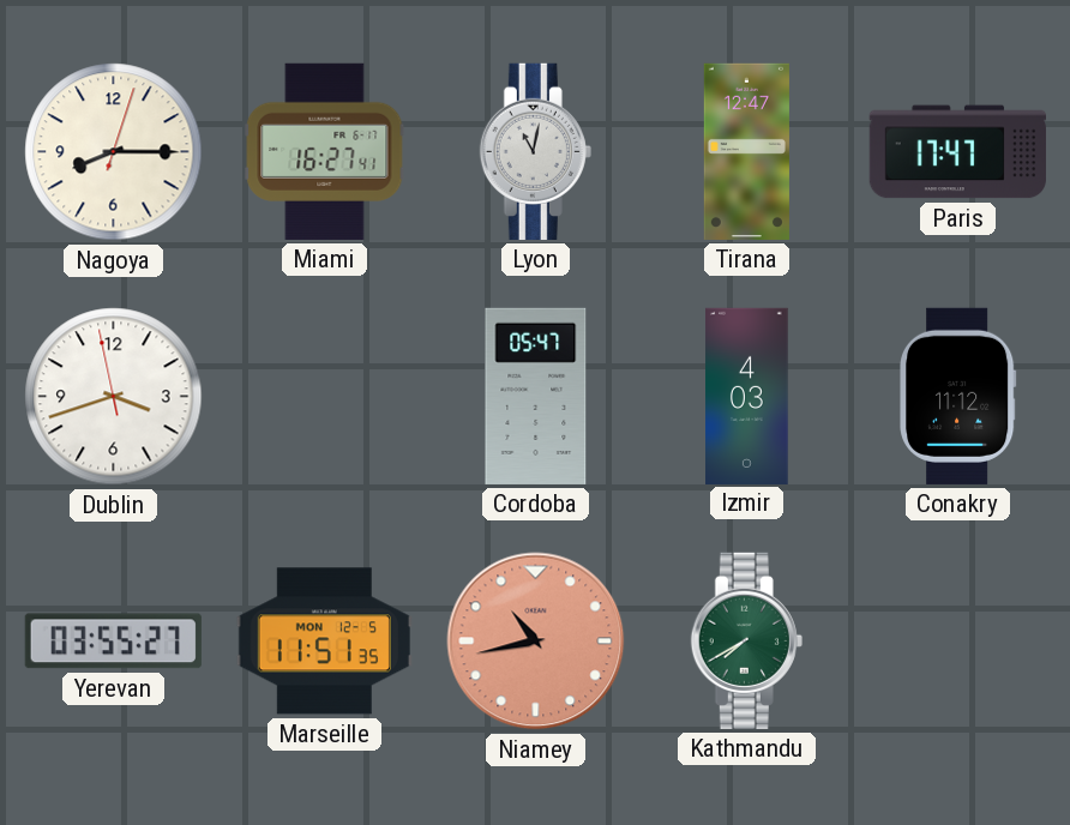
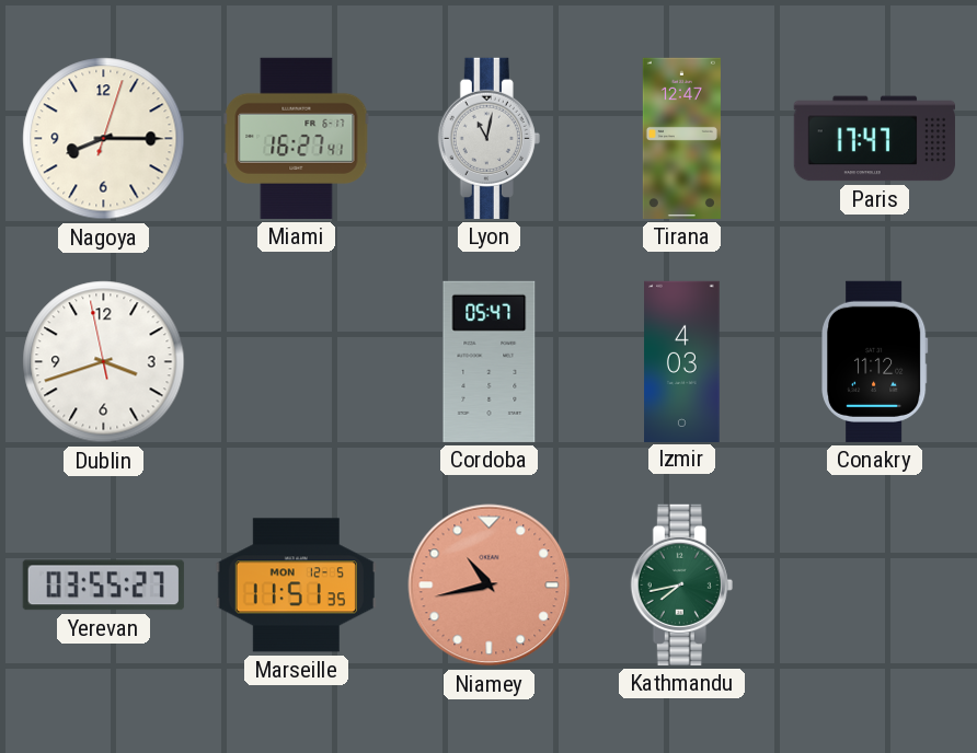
Kathmandu: 7:40 -> 7:43
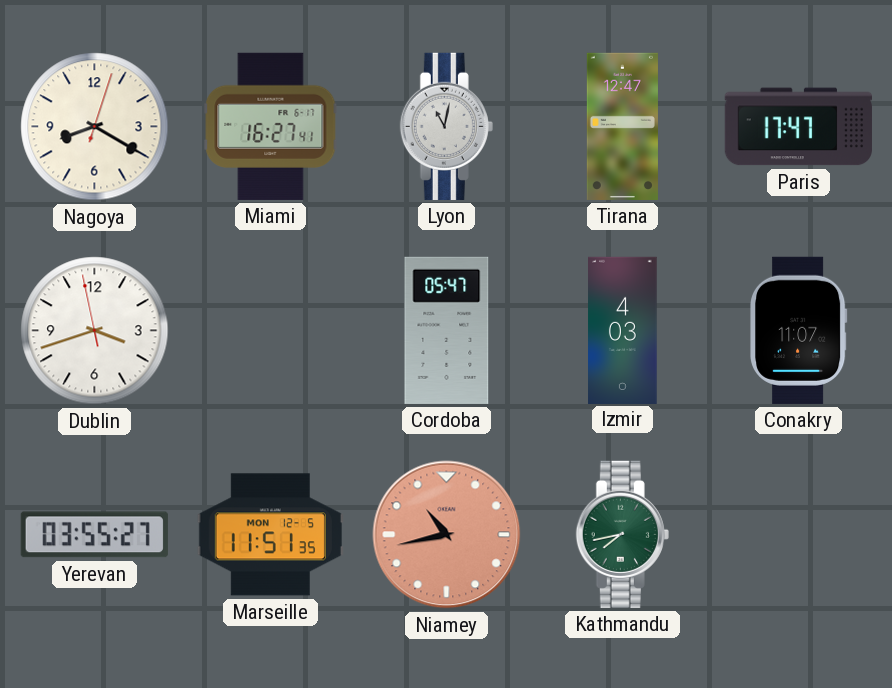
Nagoya: 8:15 -> 8:20
Conakry: 11:12 -> 11:07
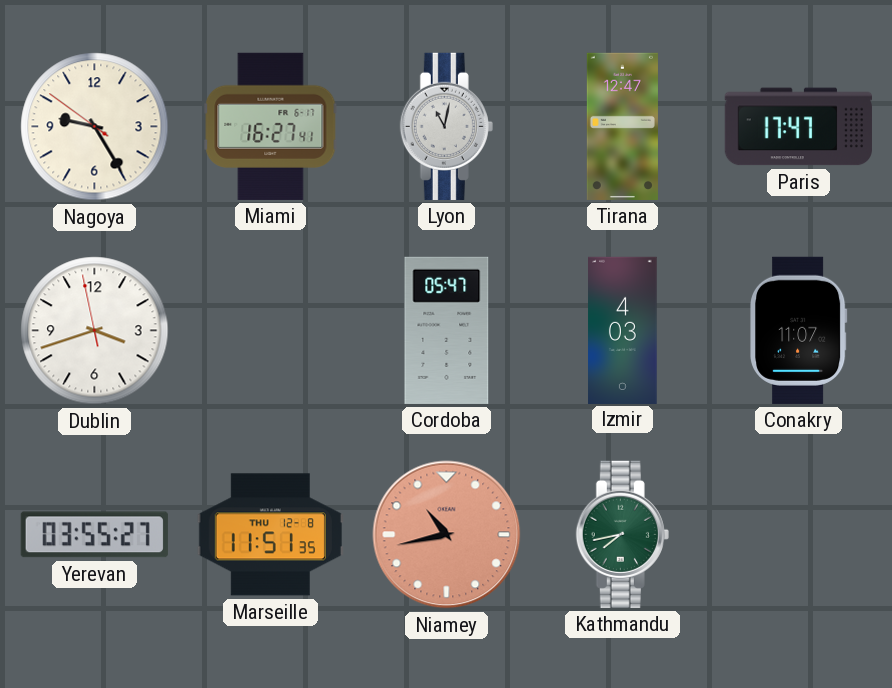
Nagoya: 8:20 -> 9:24
Marseille date: MON 12-5 -> THU 12-8
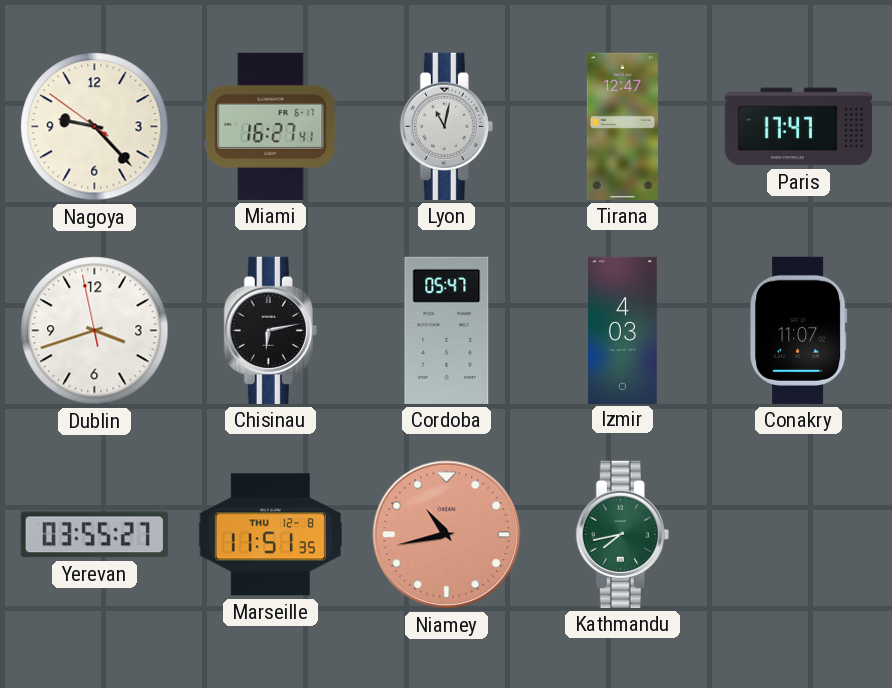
Nagoya: 9:24 -> 9:22
Chisinau: none -> 6:13
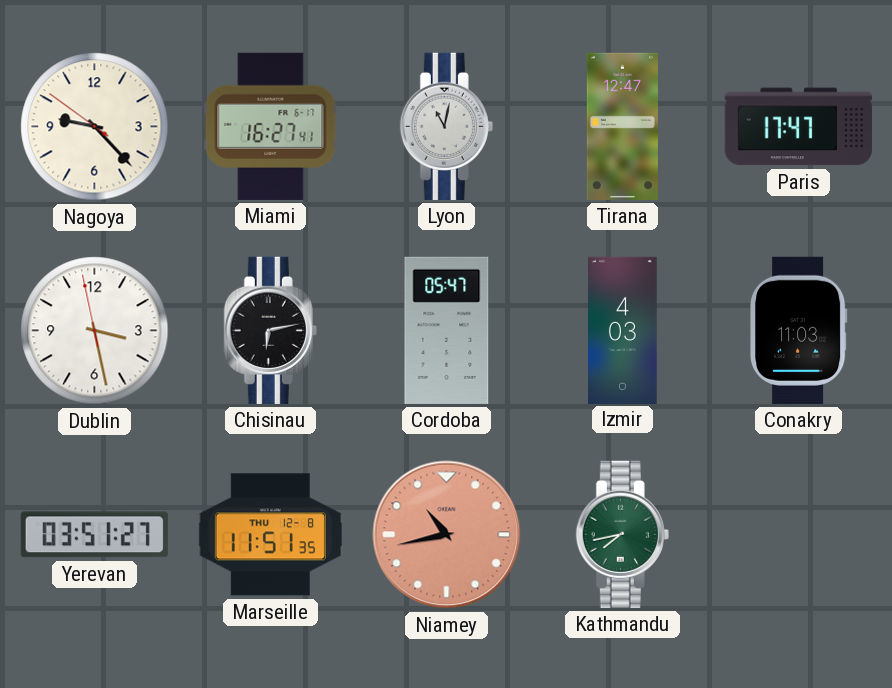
Dublin: 3:41 -> 3:27
Conakry: 11:07 -> 11:03
Yerevan: 03:55 -> 03:51
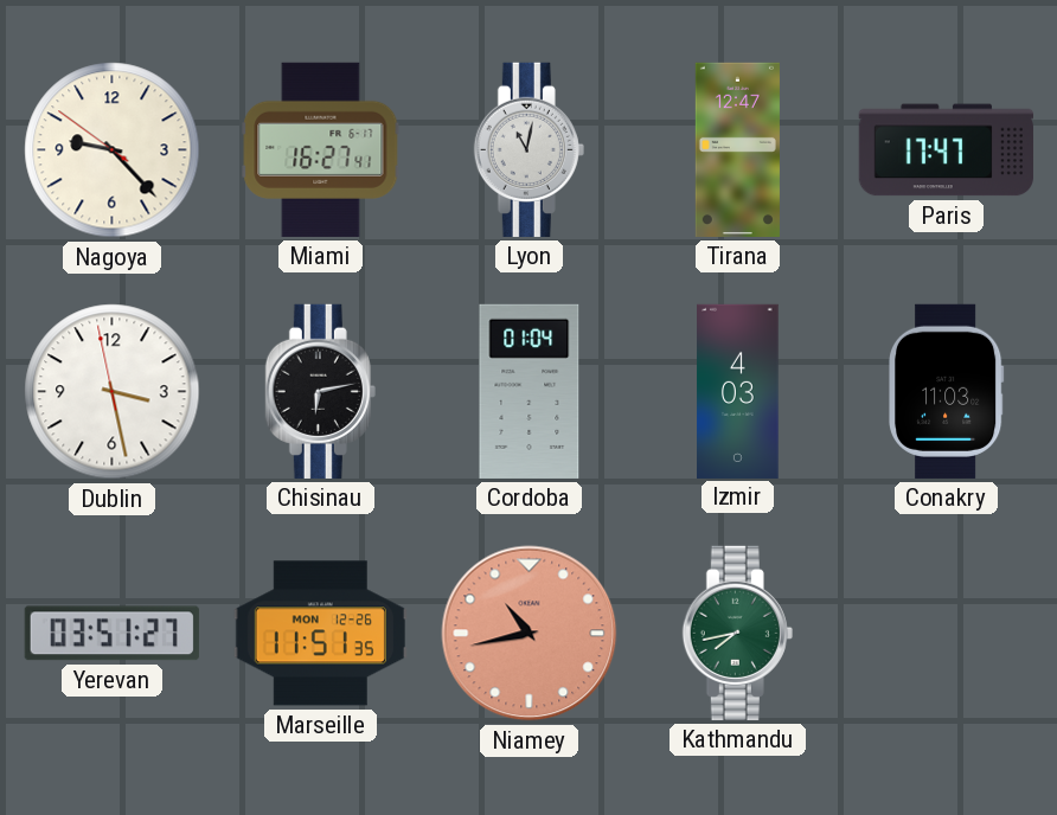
Cordoba: 05:47 -> 01:04
Marseille date: THU 12-8 -> MON 12-26
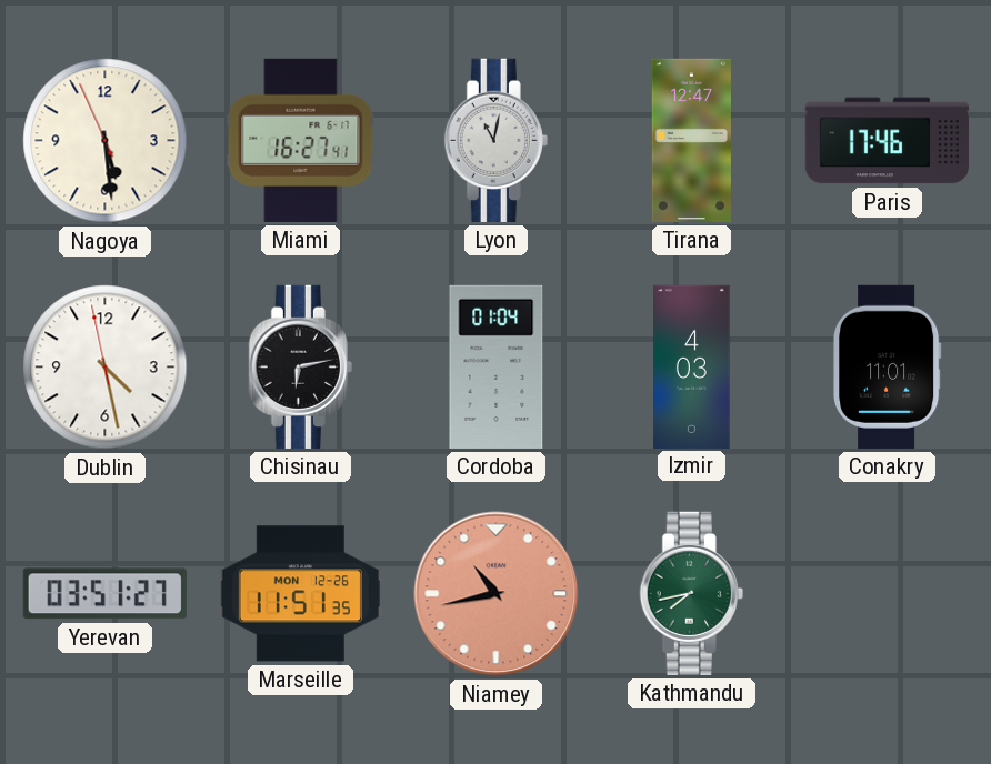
Nagoya: 9:22 -> 5:28
Paris: 17:47 -> 17:46
Dublin: 3:27 -> 4:27
Conakry: 11:03 -> 11:01
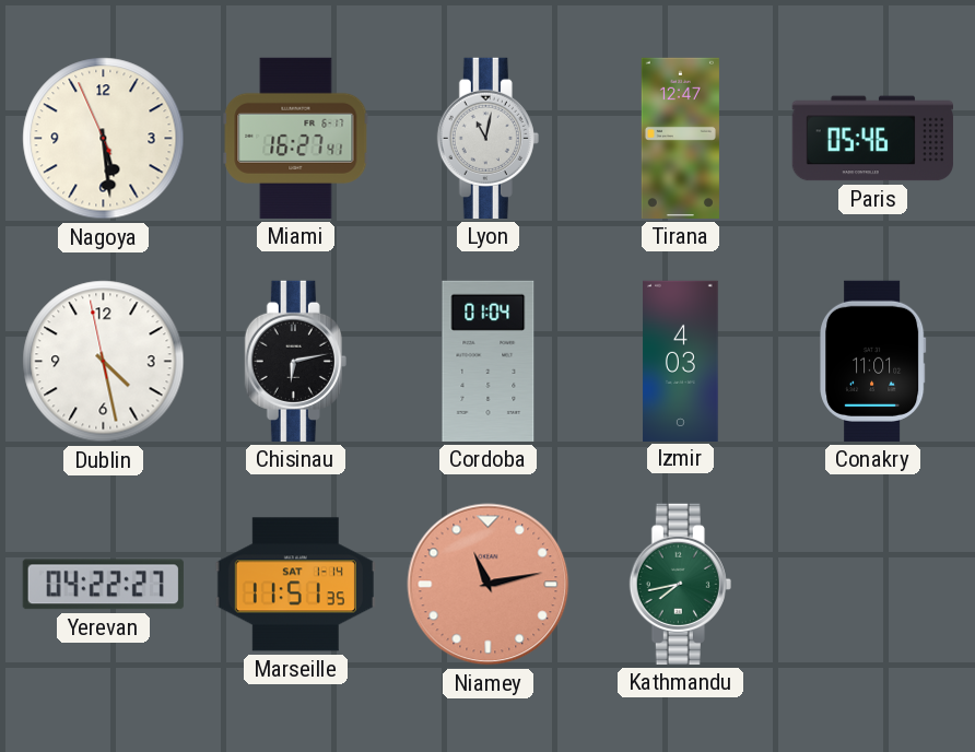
Paris: 17:46 -> 05:46
Yerevan: 03:51 -> 04:22
Marseille date: MON 12-26 -> SAT 1-14
Niamey: 10:43 -> 11:13
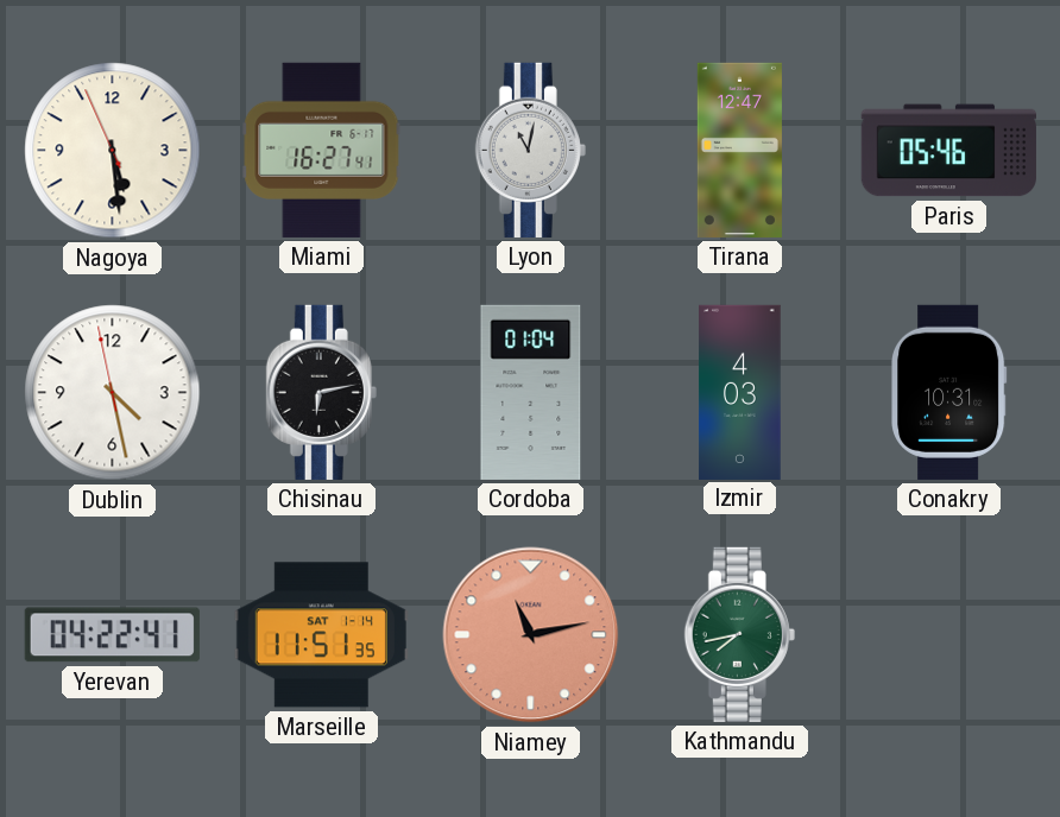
Conakry: 11:01 -> 10:31
Yerevan: 04:22:27 -> 04:22:41
